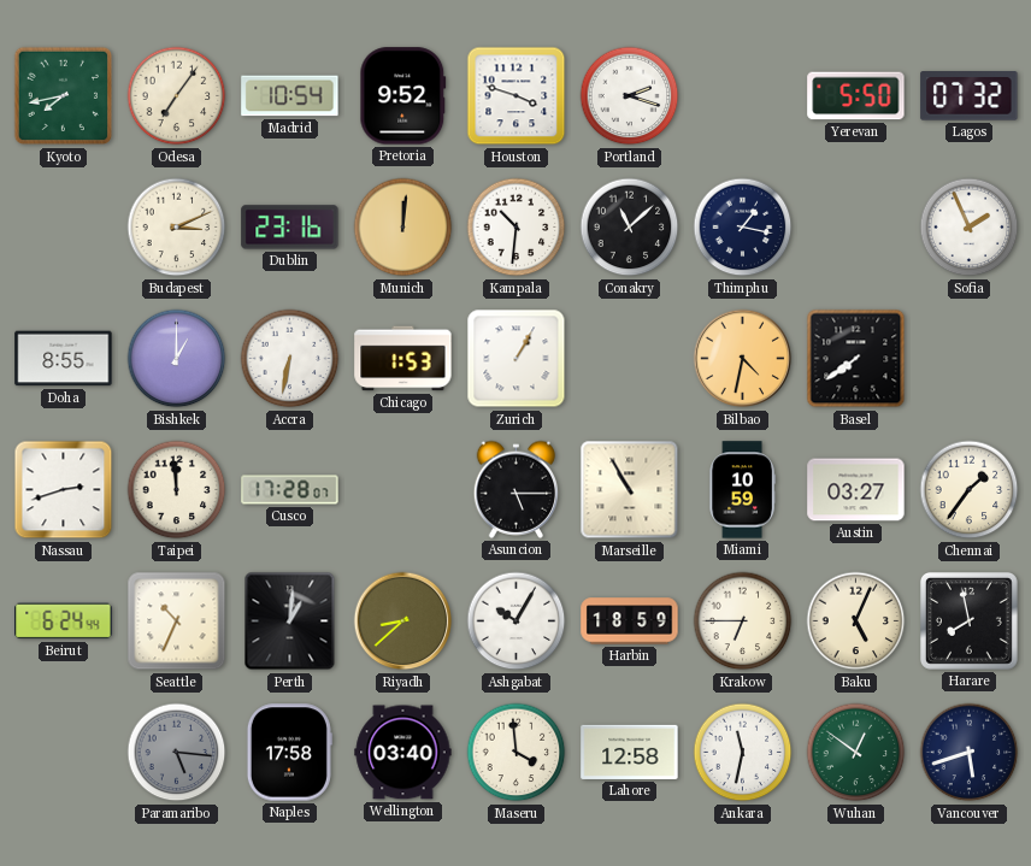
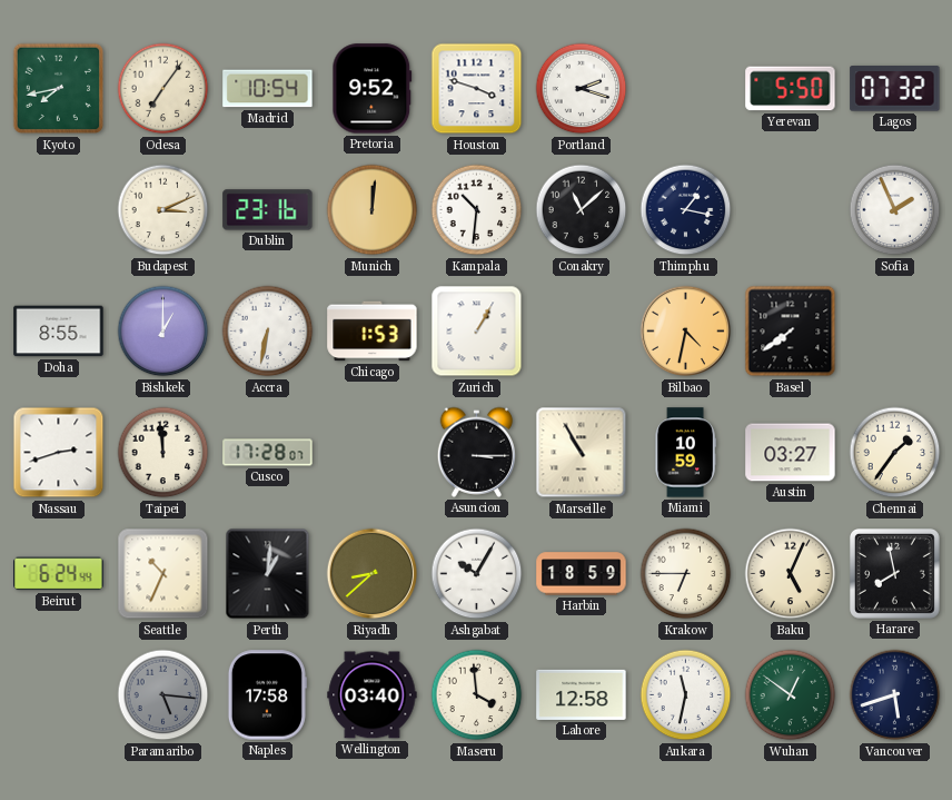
Asuncion: 5:15 -> 3:15
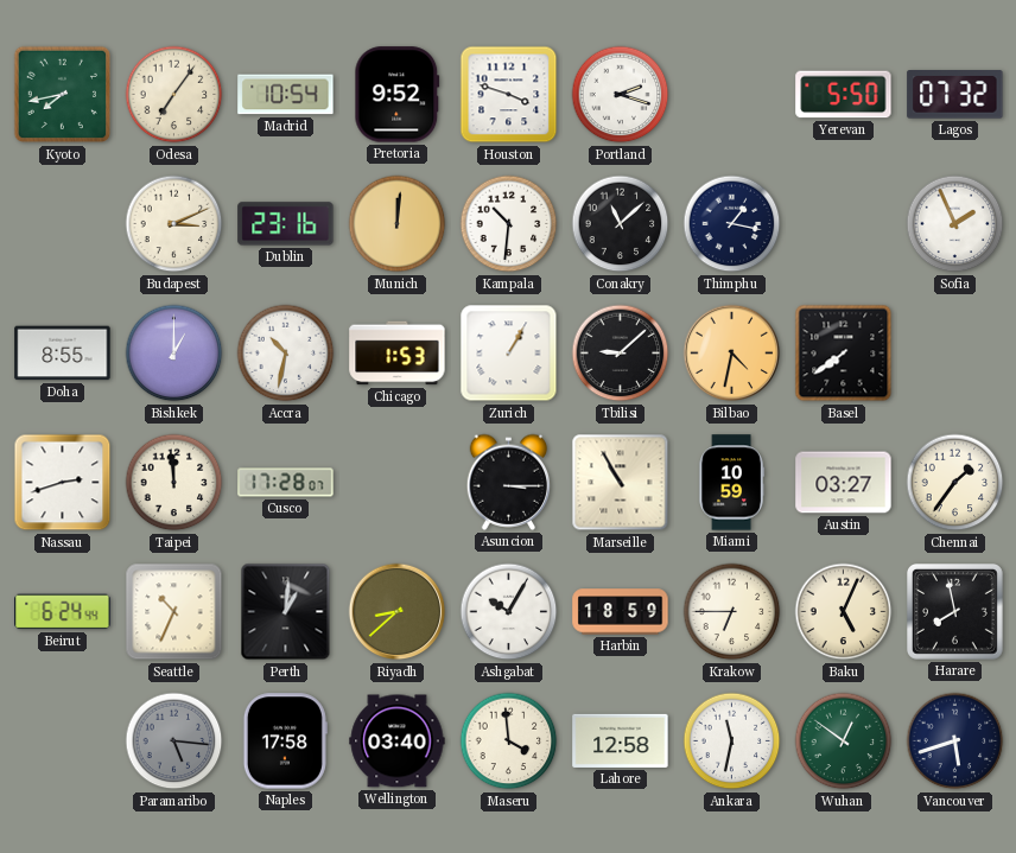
Accra: 6:32 -> 10:32
Tbilisi: none -> 9:08
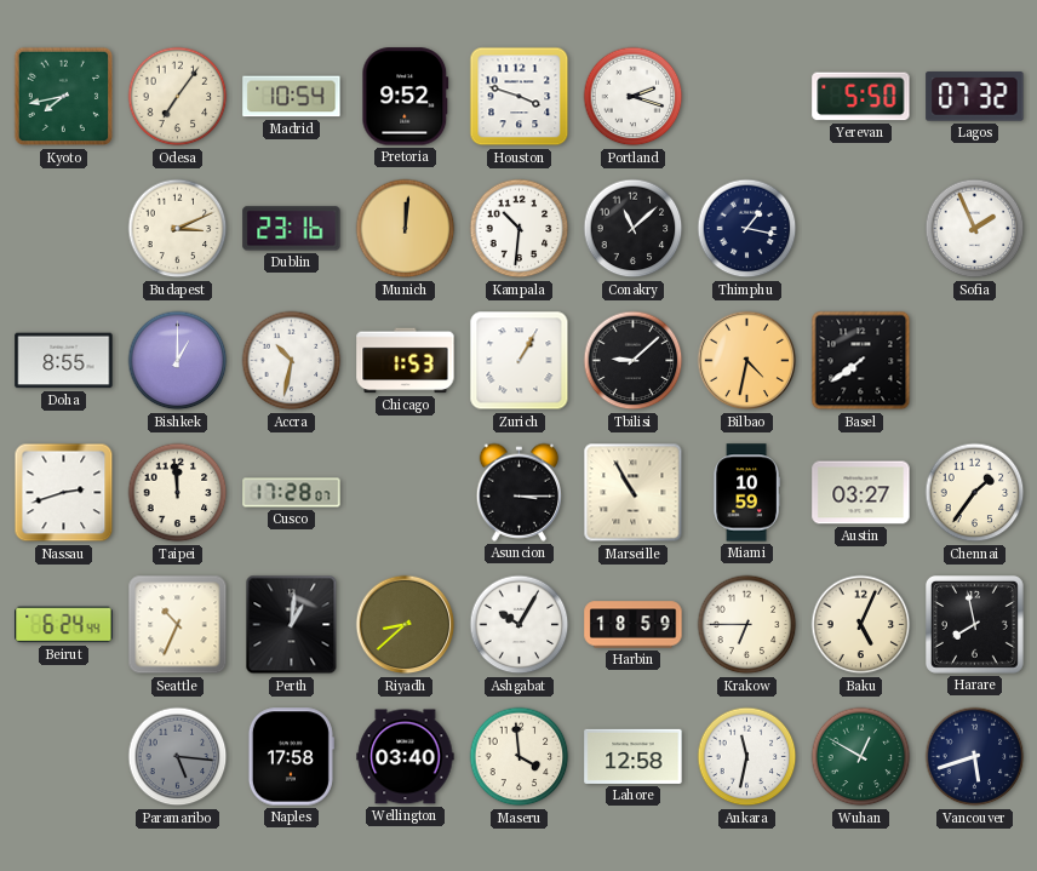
Wuhan: 12:51 -> 12:50
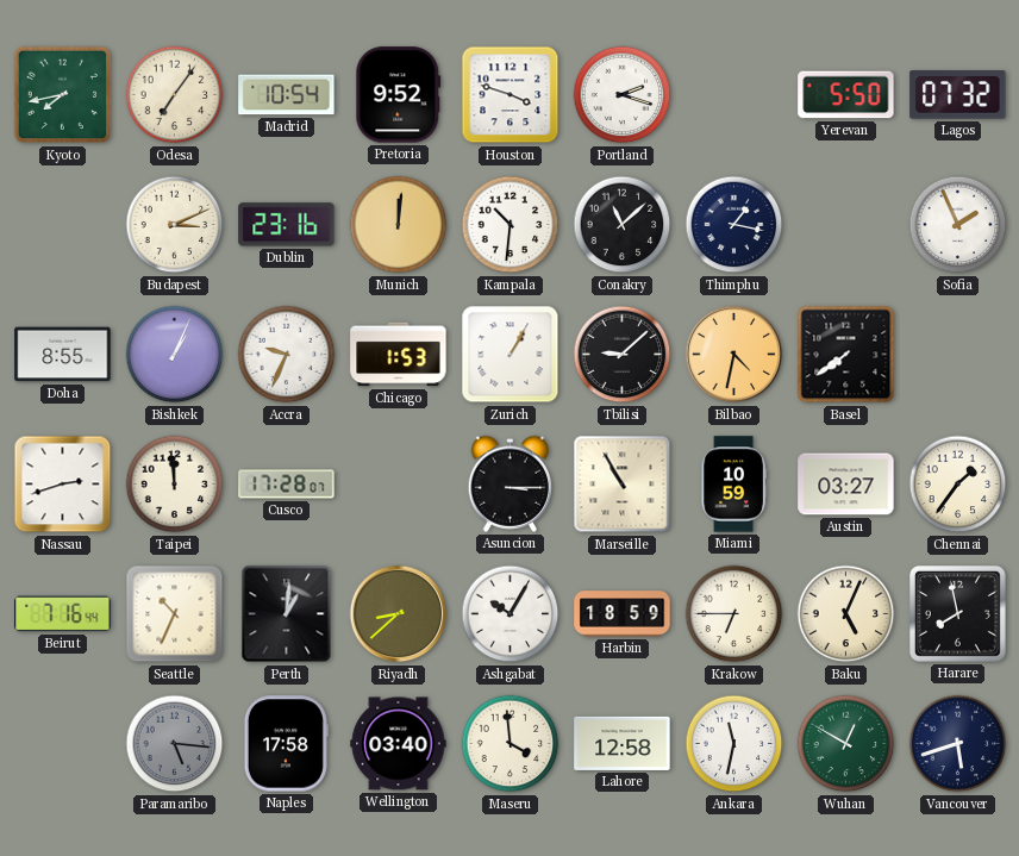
Bishkek: 1:00 -> 1:04
Accra: 10:32 -> 9:34
Beirut: 6:24 -> 7:16
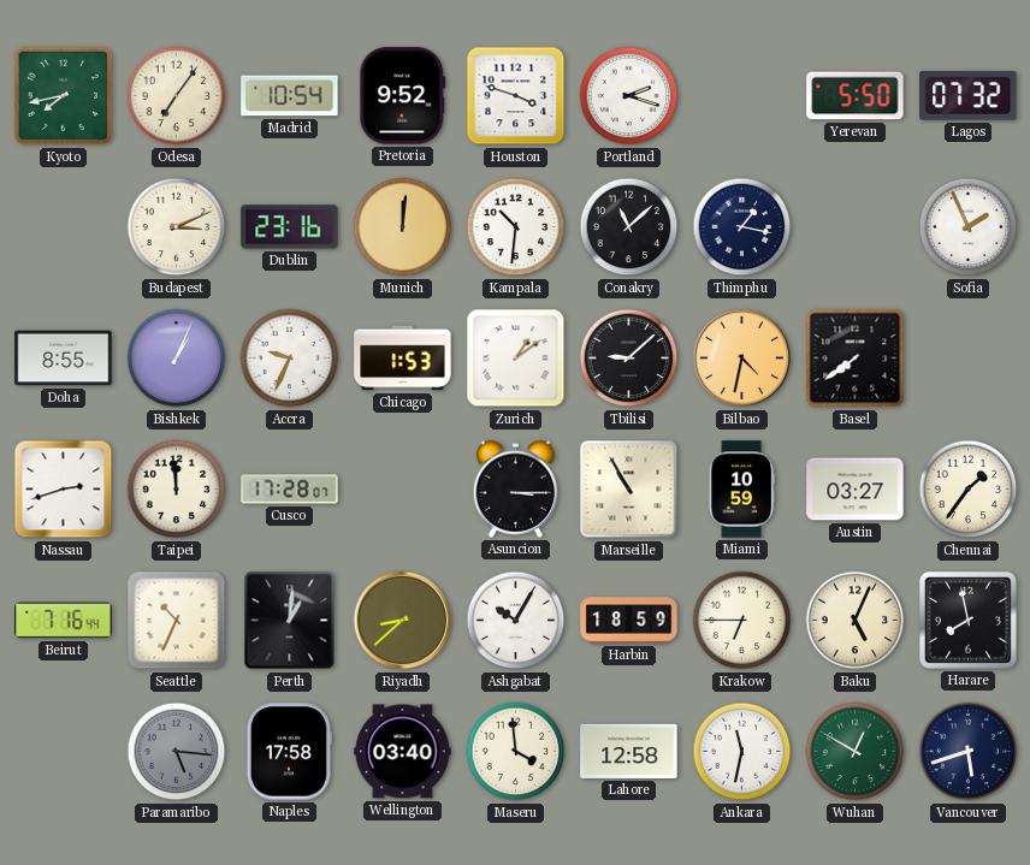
Zurich: 1:05 -> 1:09
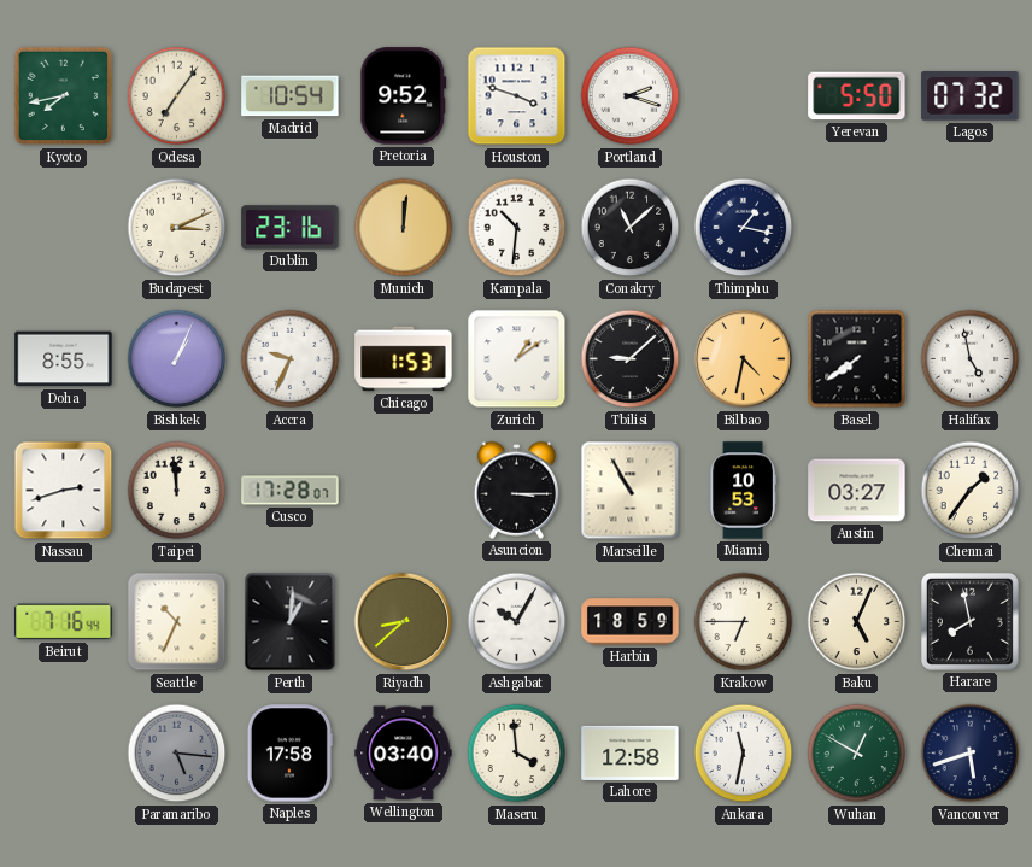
Sofia: 1:56 -> none
Halifax: none -> 4:58
Miami: 10:59 -> 10:53
